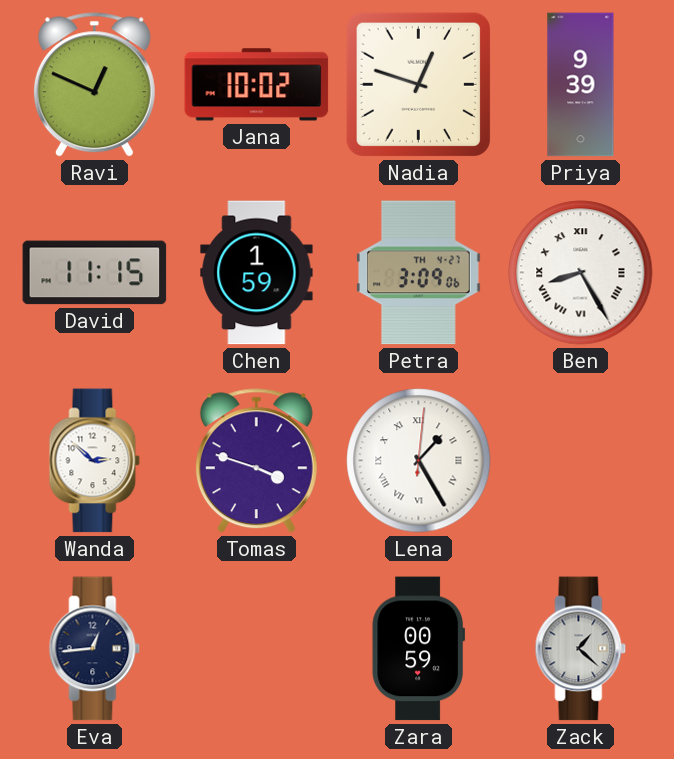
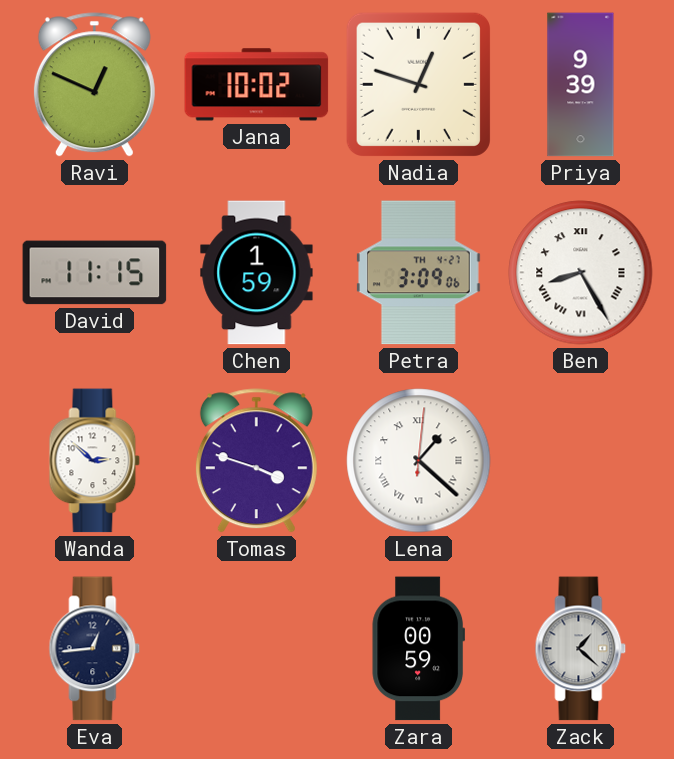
Lena: 1:25 -> 1:22
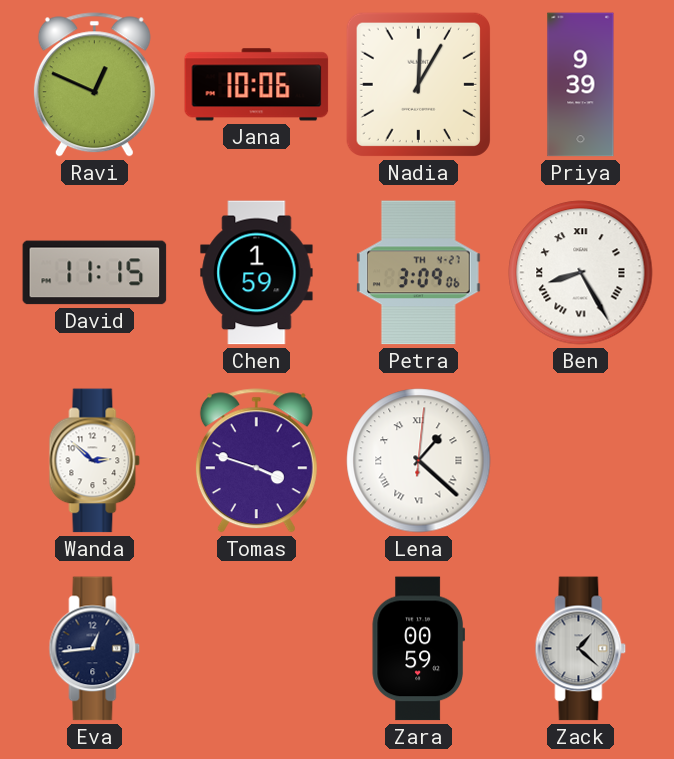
Jana: 10:02 -> 10:06
Nadia: 12:48 -> 12:05
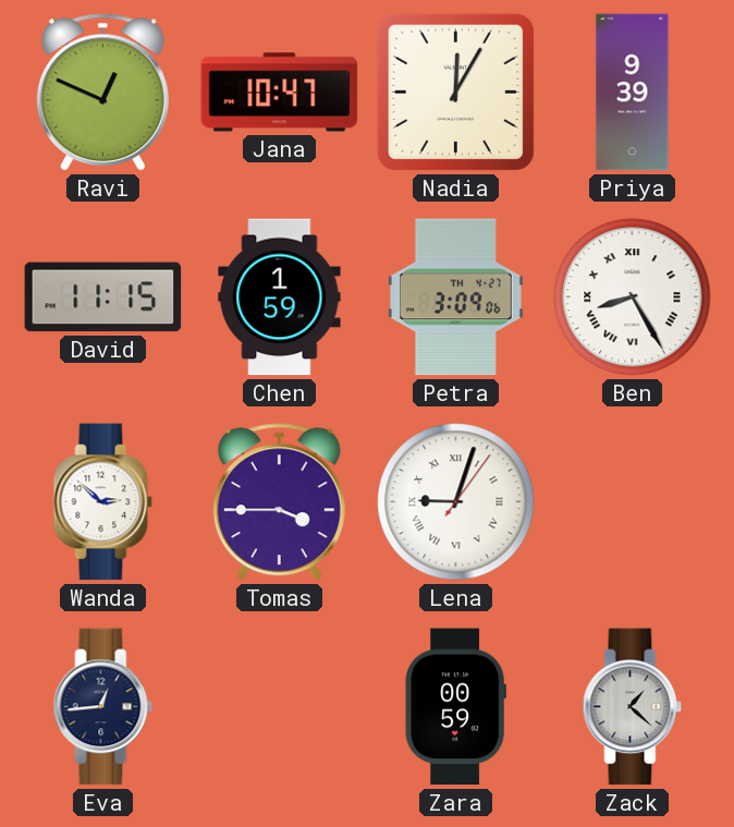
Jana: 10:06 -> 10:47
Tomas: 3:48 -> 3:45
Lena: 1:22 -> 9:03
